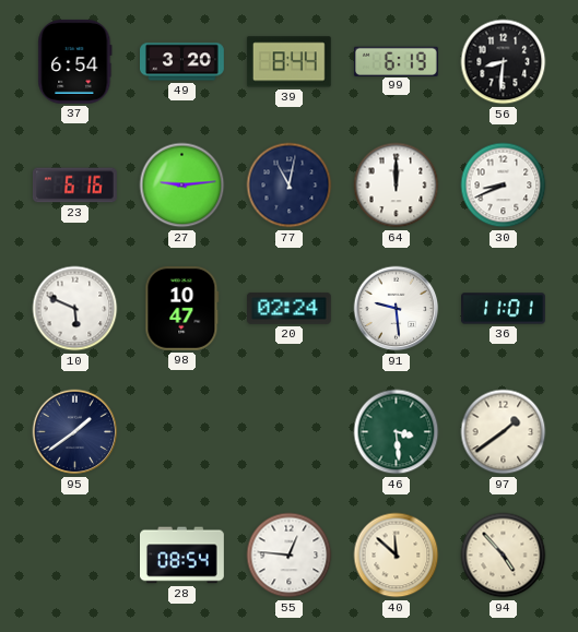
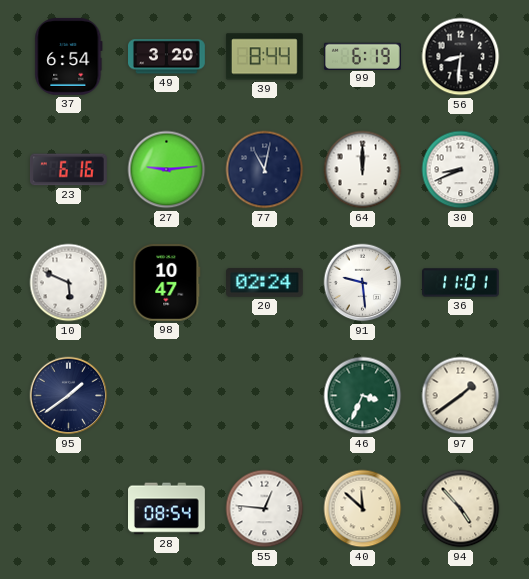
46: 3:29 -> 3:34
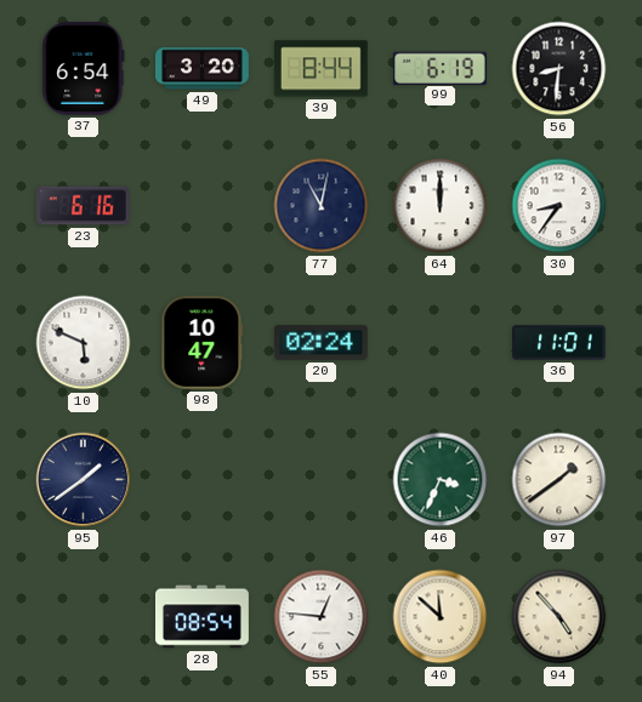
27: 9:14 -> none
30: 8:41 -> 8:36
91: 9:29 -> none
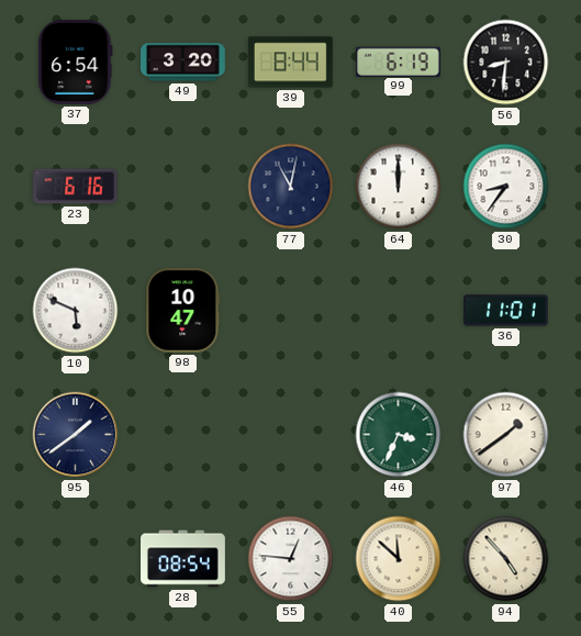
20: 02:24 -> none
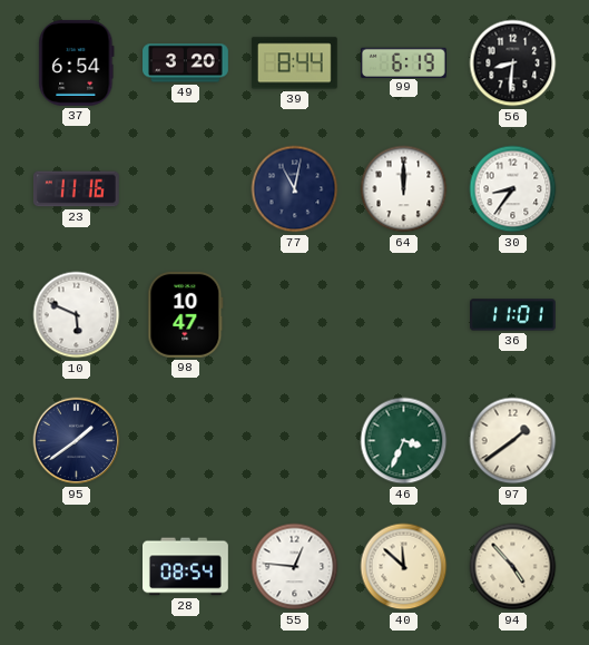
23: 6:16 -> 11:16
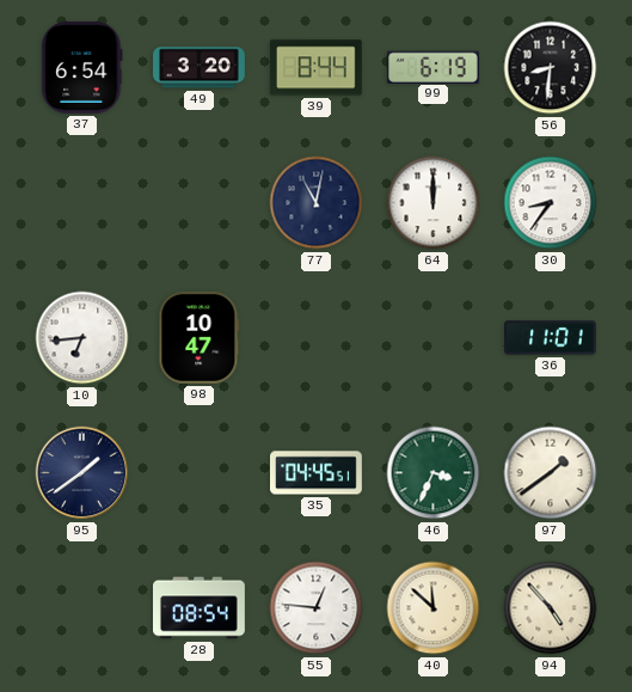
23: 11:16 -> none
10: 5:49 -> 6:44
35: none -> 04:45
